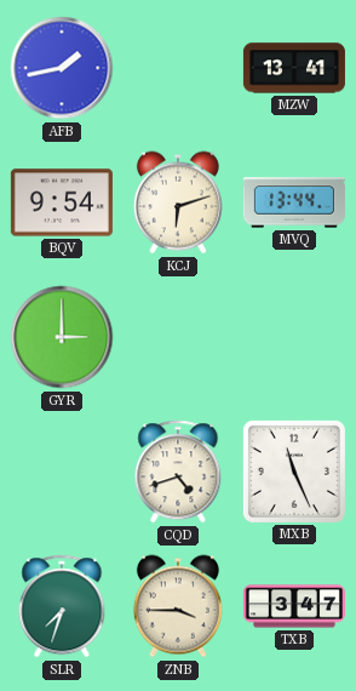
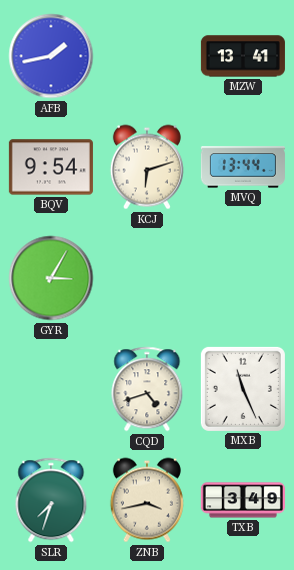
GYR: 3:00 -> 3:05
ZNB: 3:45 -> 3:43
TXB: 3:47 -> 3:49
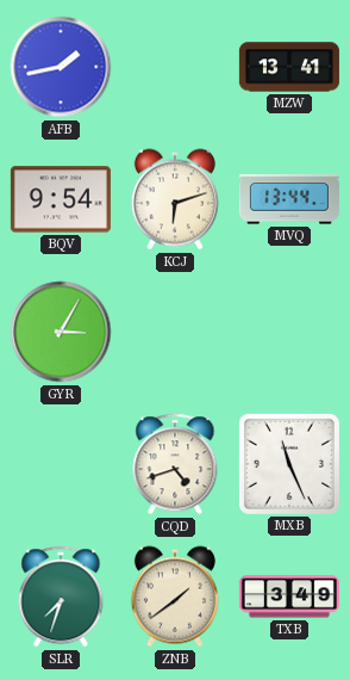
ZNB: 3:43 -> 1:39
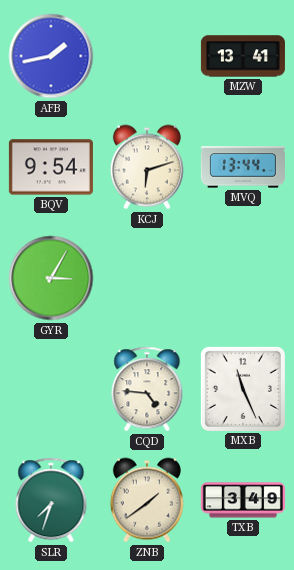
CQD: 4:42 -> 4:46
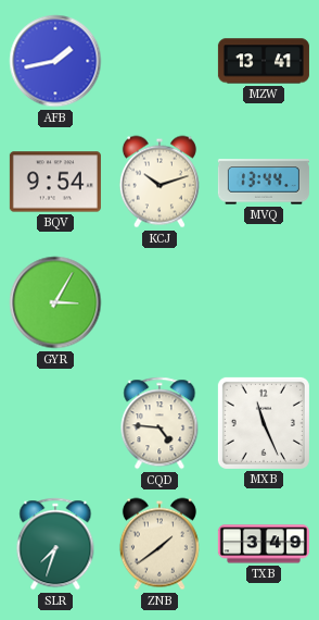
KCJ: 6:12 -> 10:12
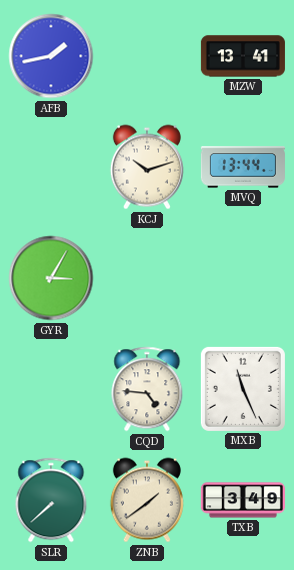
BQV: 9:54 -> none
SLR: 7:33 -> 7:38
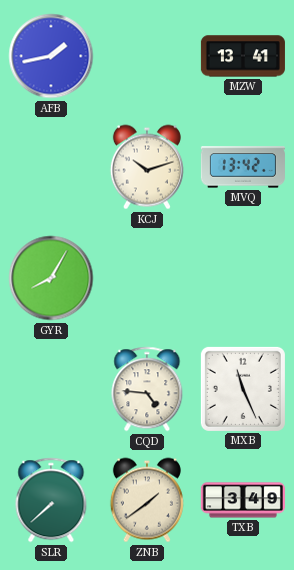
MVQ: 13:44 -> 13:42
GYR: 3:05 -> 8:05
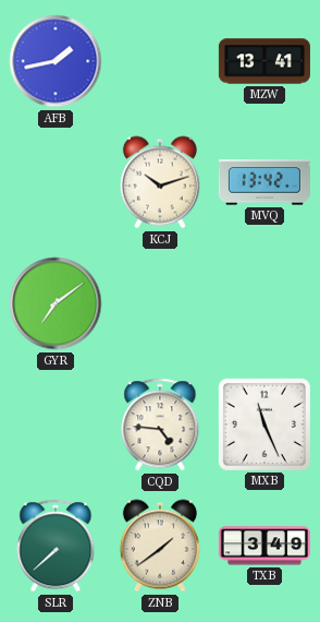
GYR: 8:05 -> 7:09
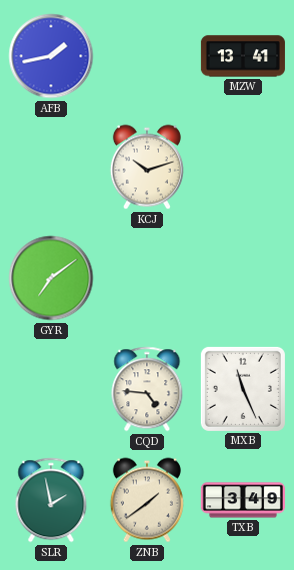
MVQ: 13:42 -> none
SLR: 7:38 -> 1:58
